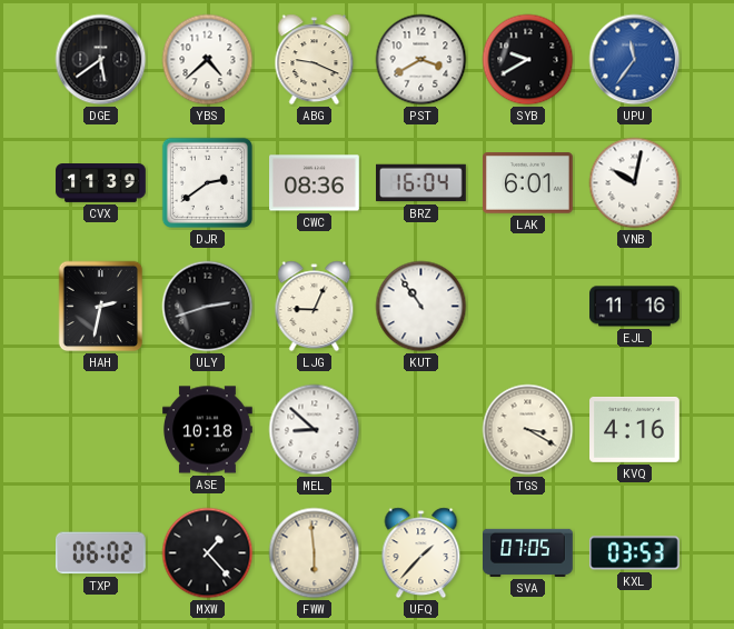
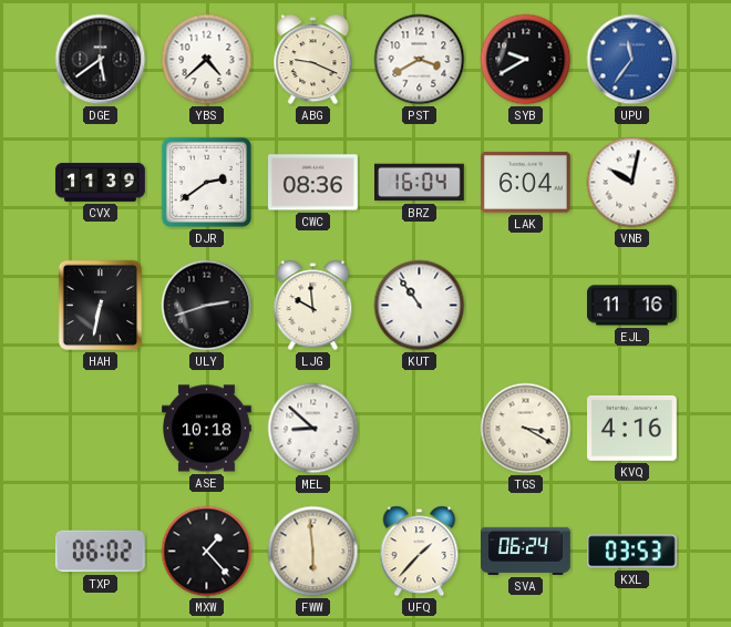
LAK: 6:01 -> 6:04
HAH: 2:32 -> 6:32
LJG: 9:04 -> 9:59
SVA: 07:05 -> 06:24
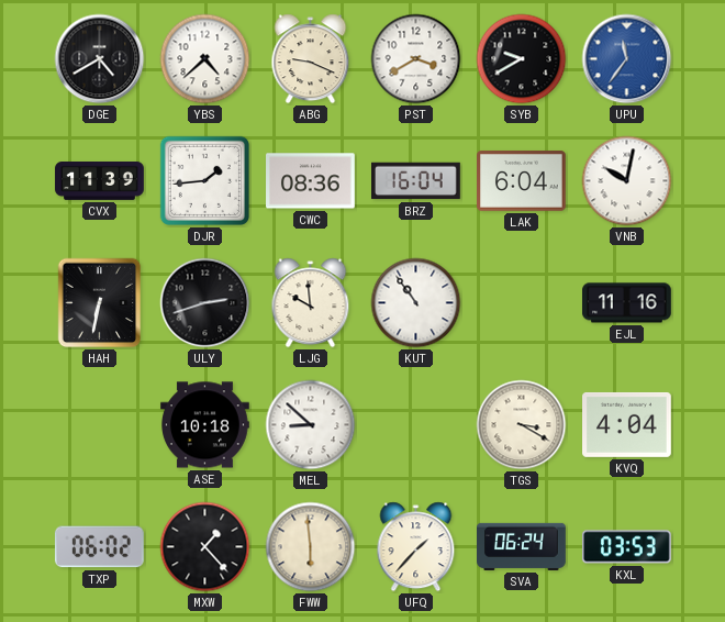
DGE: 5:39 -> 4:40
DJR: 2:39 -> 1:44
KVQ: 4:16 -> 4:04
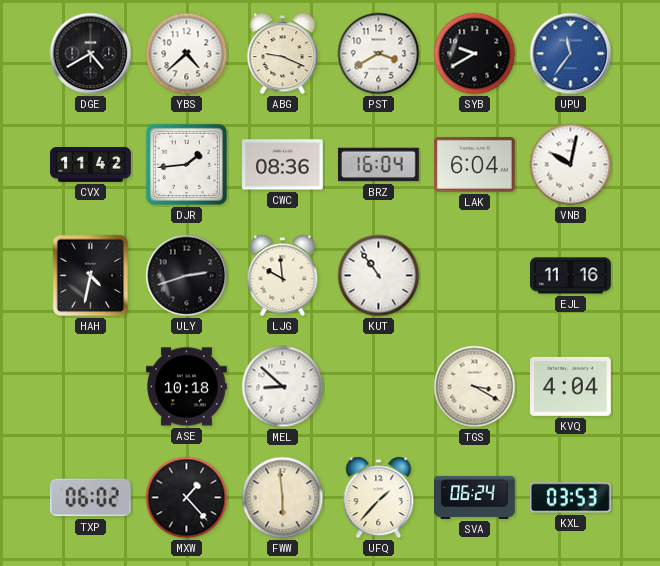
CVX: 11:39 -> 11:42
HAH: 6:32 -> 4:32
